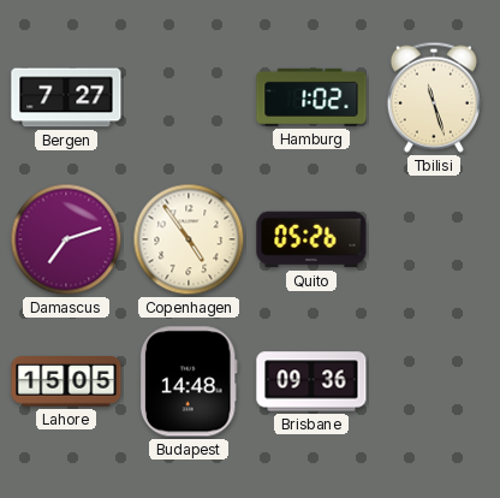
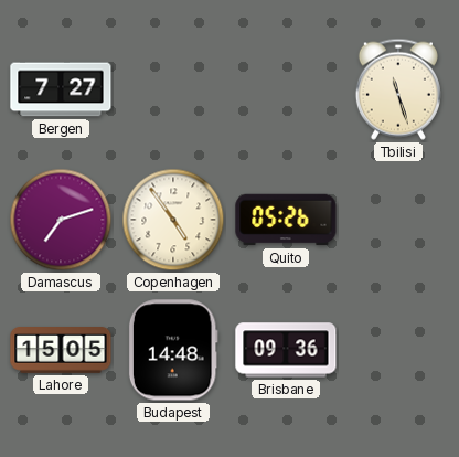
Hamburg: 1:02 -> none
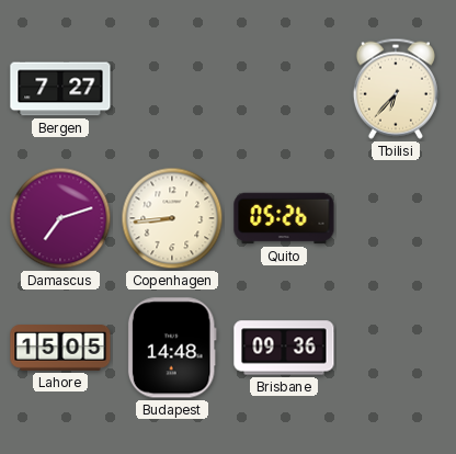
Tbilisi: 11:27 -> 6:37
Copenhagen: 4:54 -> 8:44
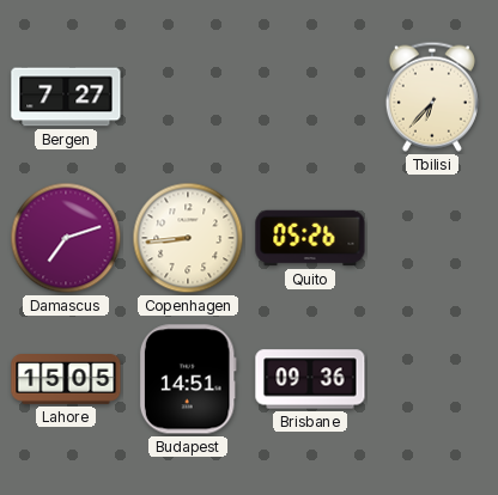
Budapest: 14:48 -> 14:51
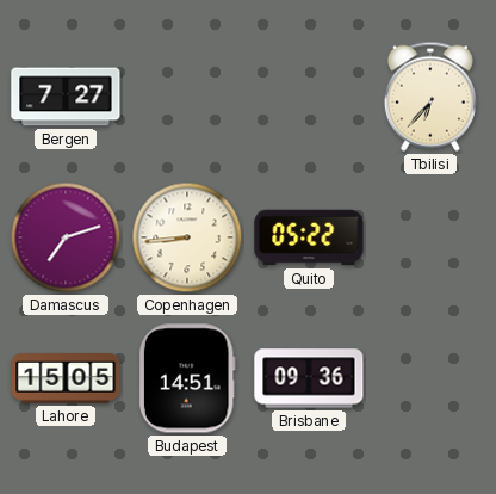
Quito: 05:26 -> 05:22
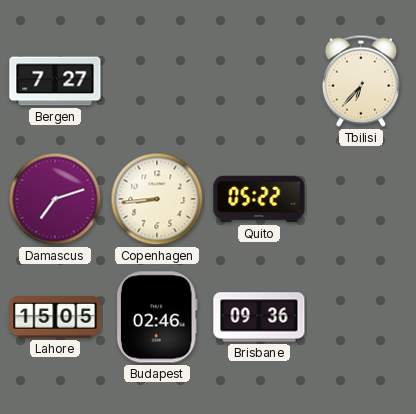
Budapest: 14:51 -> 02:46
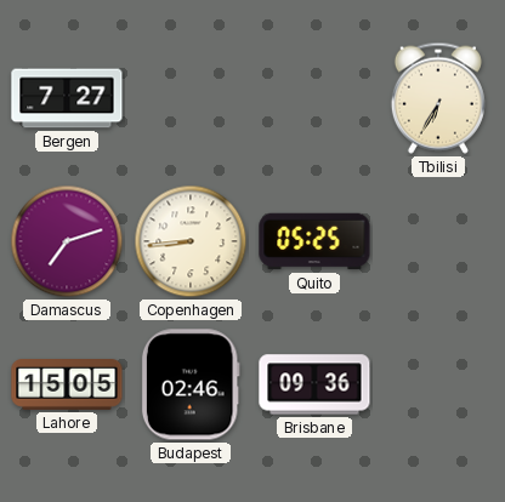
Tbilisi: 6:37 -> 6:35
Quito: 05:22 -> 05:25
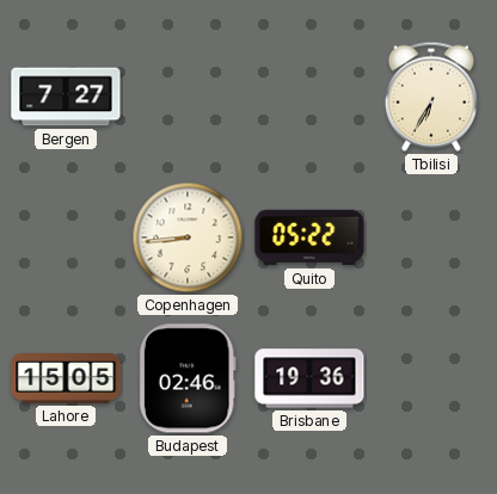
Damascus: 7:12 -> none
Quito: 05:25 -> 05:22
Brisbane: 09:36 -> 19:36
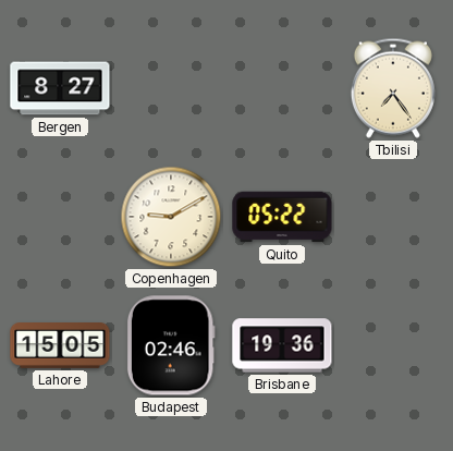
Bergen: 7:27 -> 8:27
Tbilisi: 6:35 -> 7:24
Copenhagen: 8:44 -> 9:10
